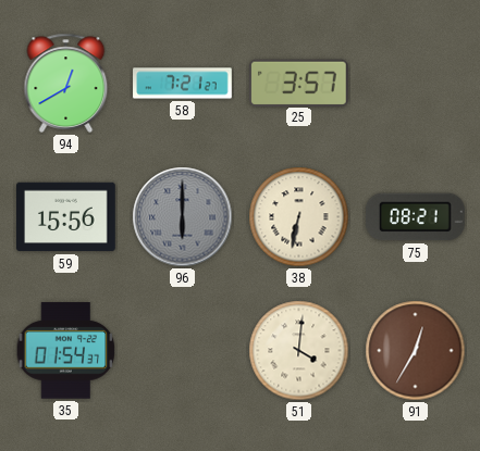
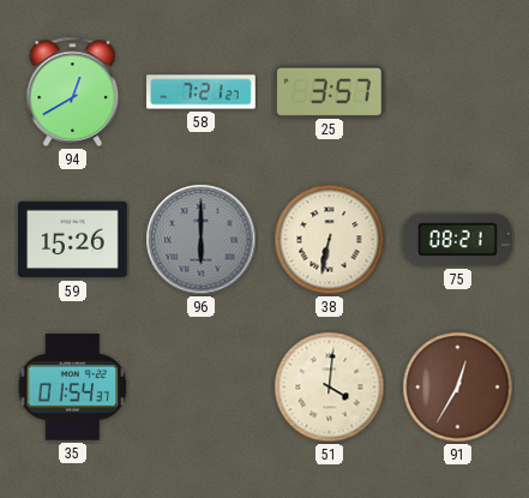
59: 15:56 -> 15:26
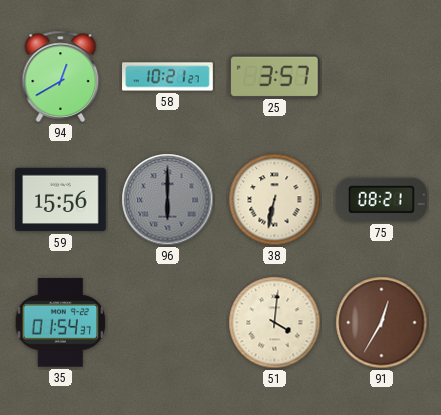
58: 7:21 -> 10:21
59: 15:26 -> 15:56
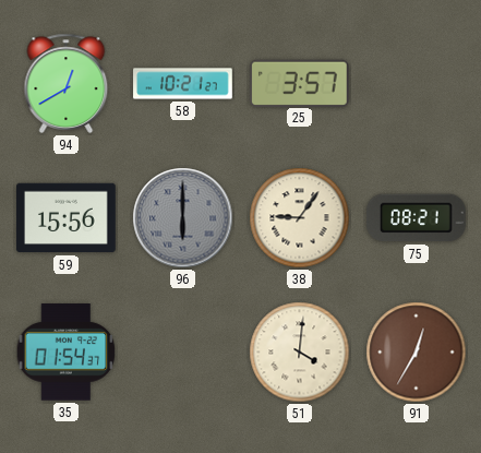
38: 6:32 -> 9:06
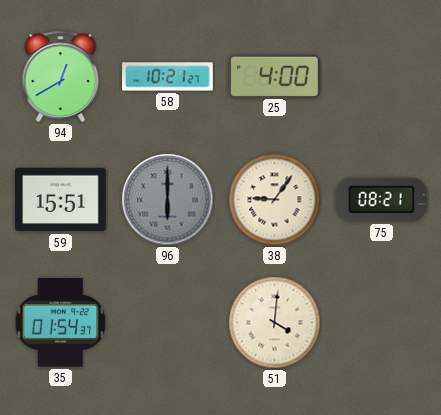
25: 3:57 -> 4:00
59: 15:56 -> 15:51
91: 12:35 -> none
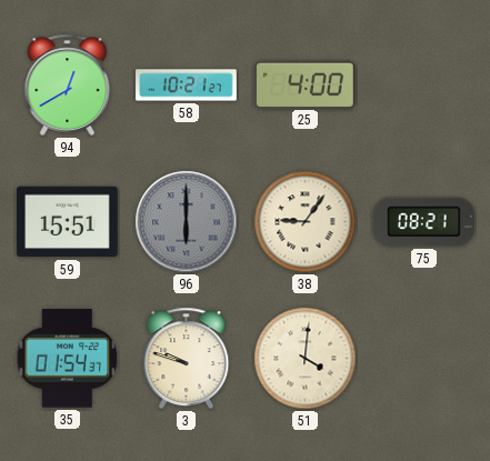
3: none -> 9:48
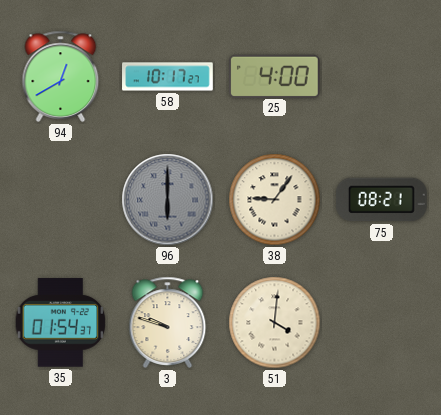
58: 10:21 -> 10:17
59: 15:51 -> none
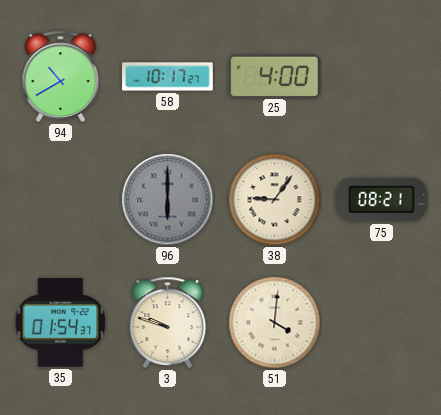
94: 12:40 -> 10:40
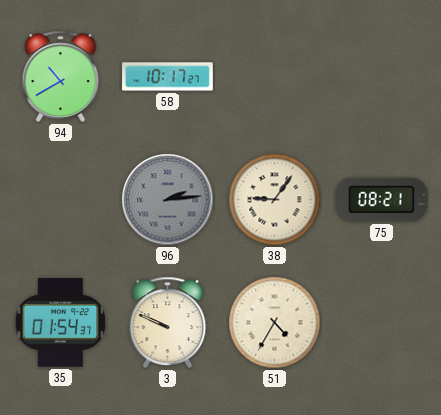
25: 4:00 -> none
96: 6:00 -> 2:14
3: 9:48 -> 9:49
51: 4:01 -> 4:35
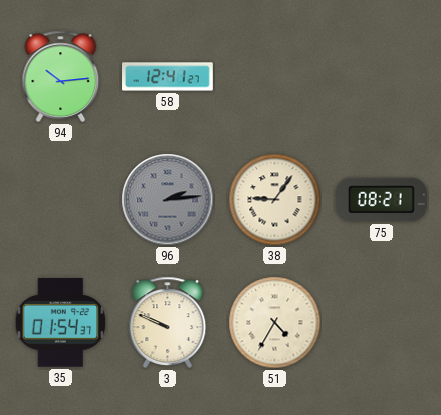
94: 10:40 -> 10:14
58: 10:17 -> 12:41
